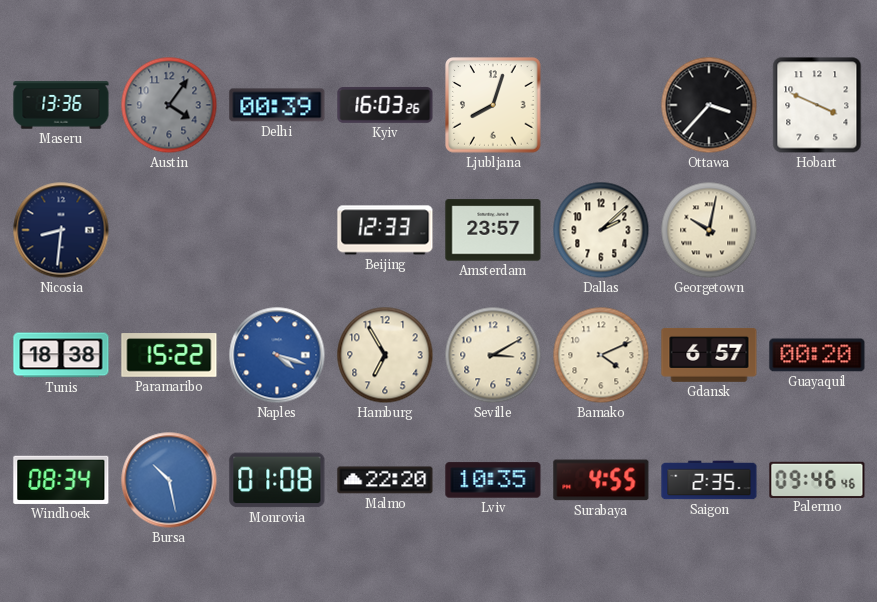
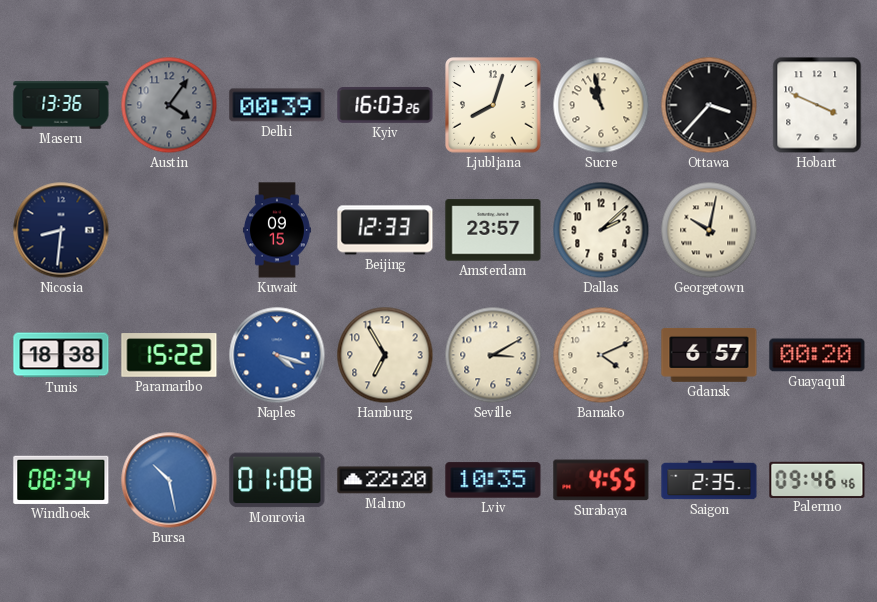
Sucre: none -> 10:58
Kuwait: none -> 09:15
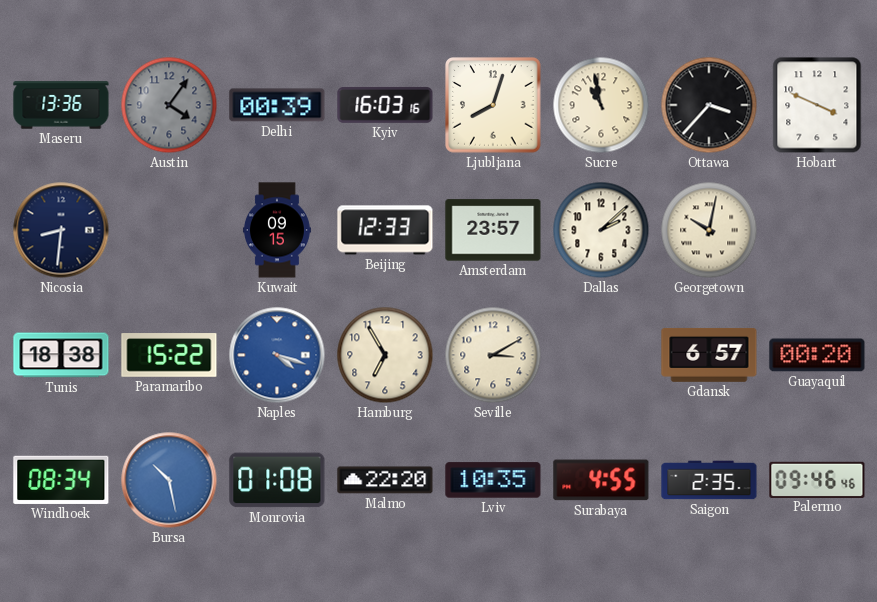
Kyiv: 16:03:26 -> 16:03:16
Bamako: 4:11 -> none
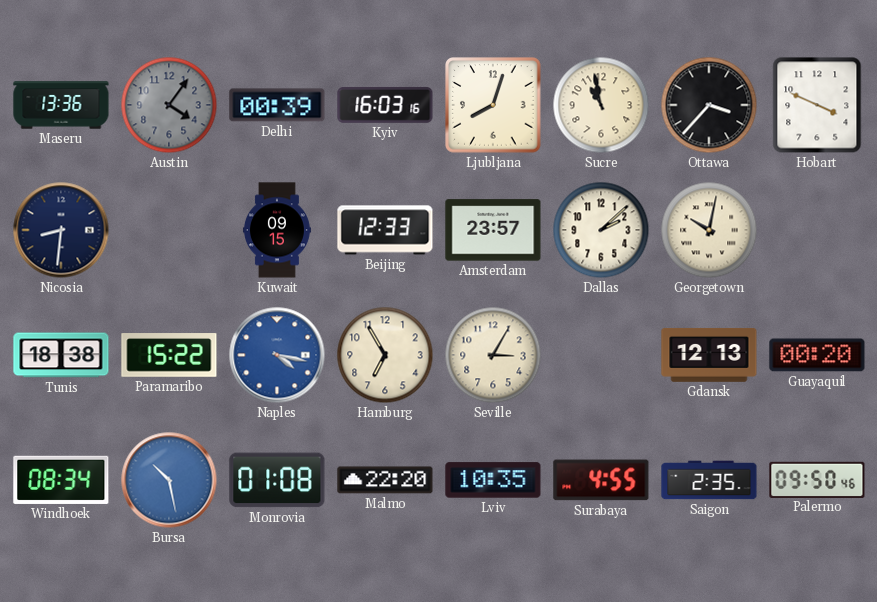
Naples: 4:18 -> 4:17
Seville: 3:10 -> 3:05
Gdansk: 6:57 -> 12:13
Palermo: 09:46 -> 09:50
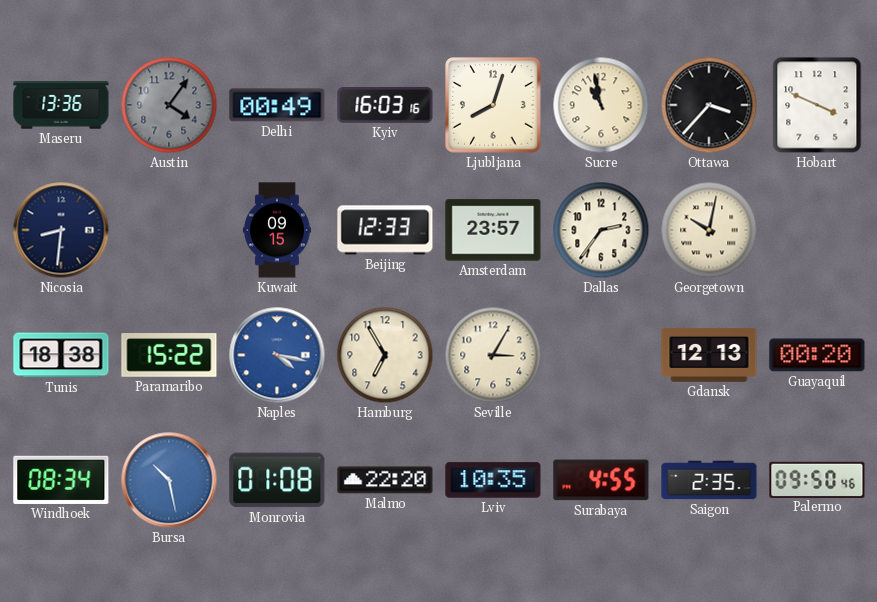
Delhi: 00:39 -> 00:49
Dallas: 2:08 -> 2:36
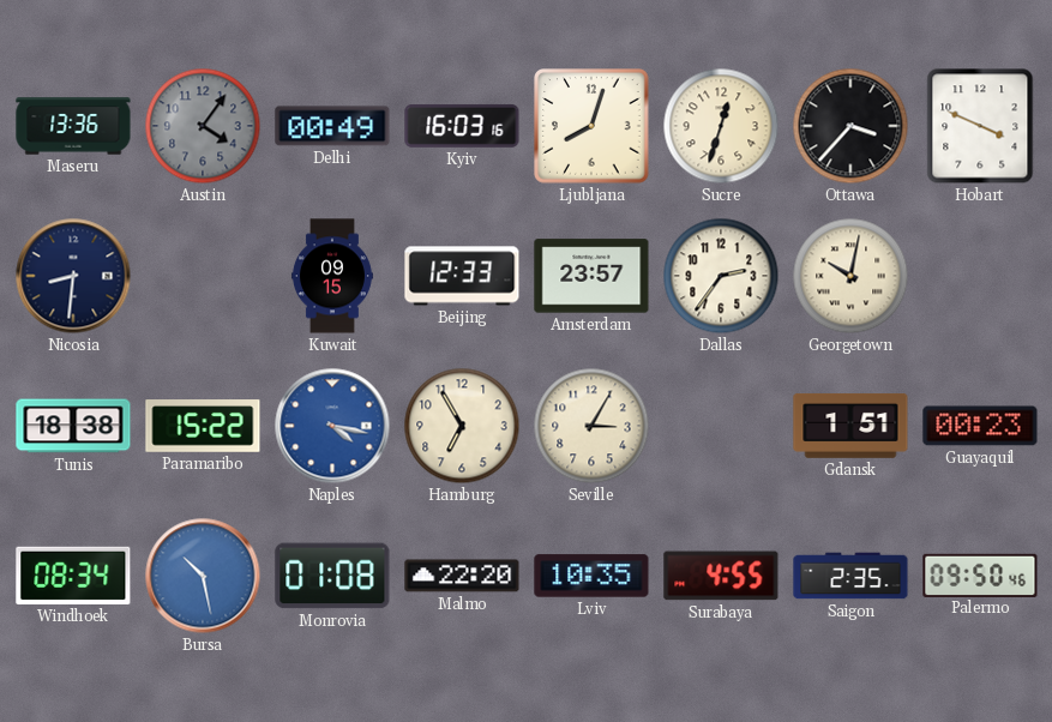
Sucre: 10:58 -> 12:33
Gdansk: 12:13 -> 1:51
Guayaquil: 00:20 -> 00:23
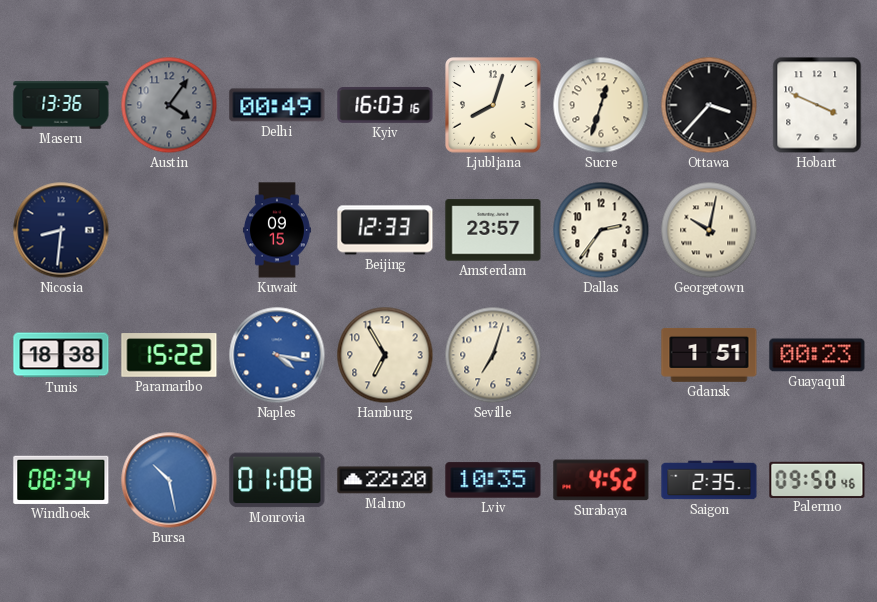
Seville: 3:05 -> 7:03
Surabaya: 4:55 -> 4:52
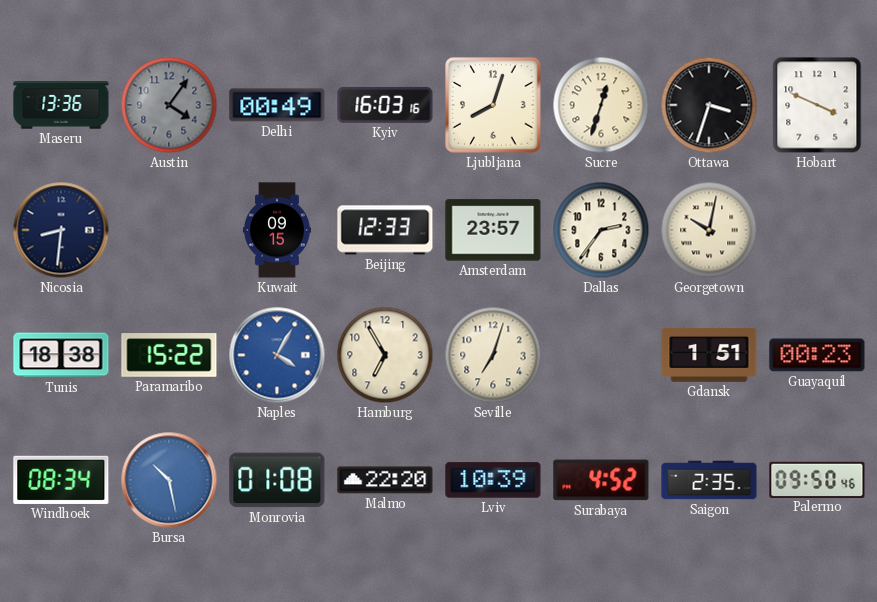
Ottawa: 3:37 -> 3:33
Naples: 4:17 -> 4:05
Lviv: 10:35 -> 10:39
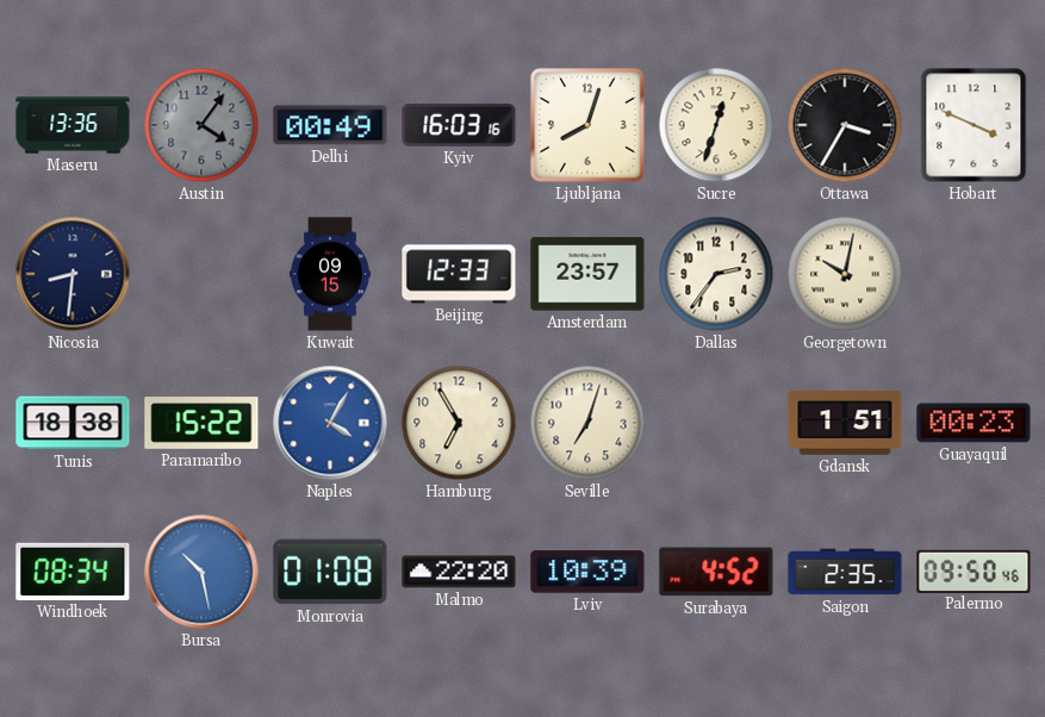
Ottawa: 3:33 -> 3:35
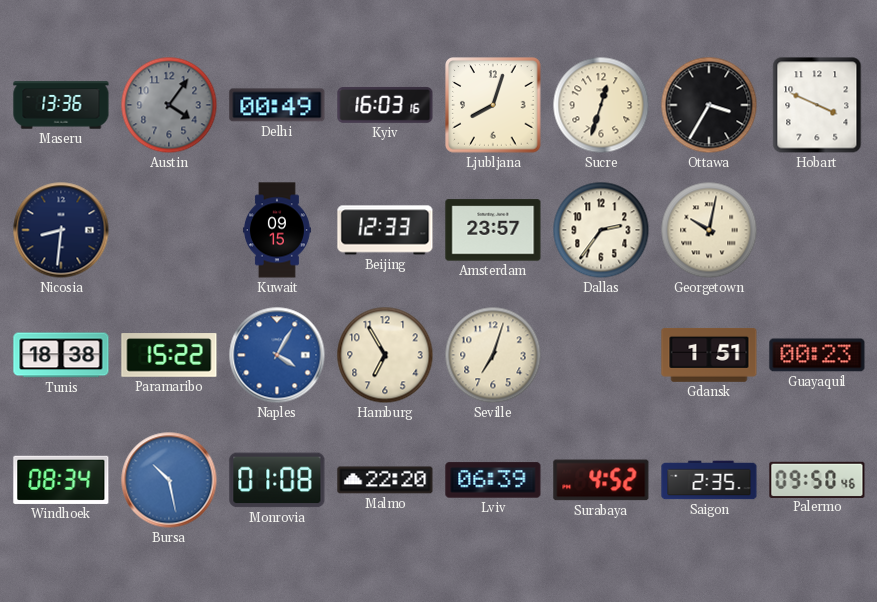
Lviv: 10:39 -> 06:39
